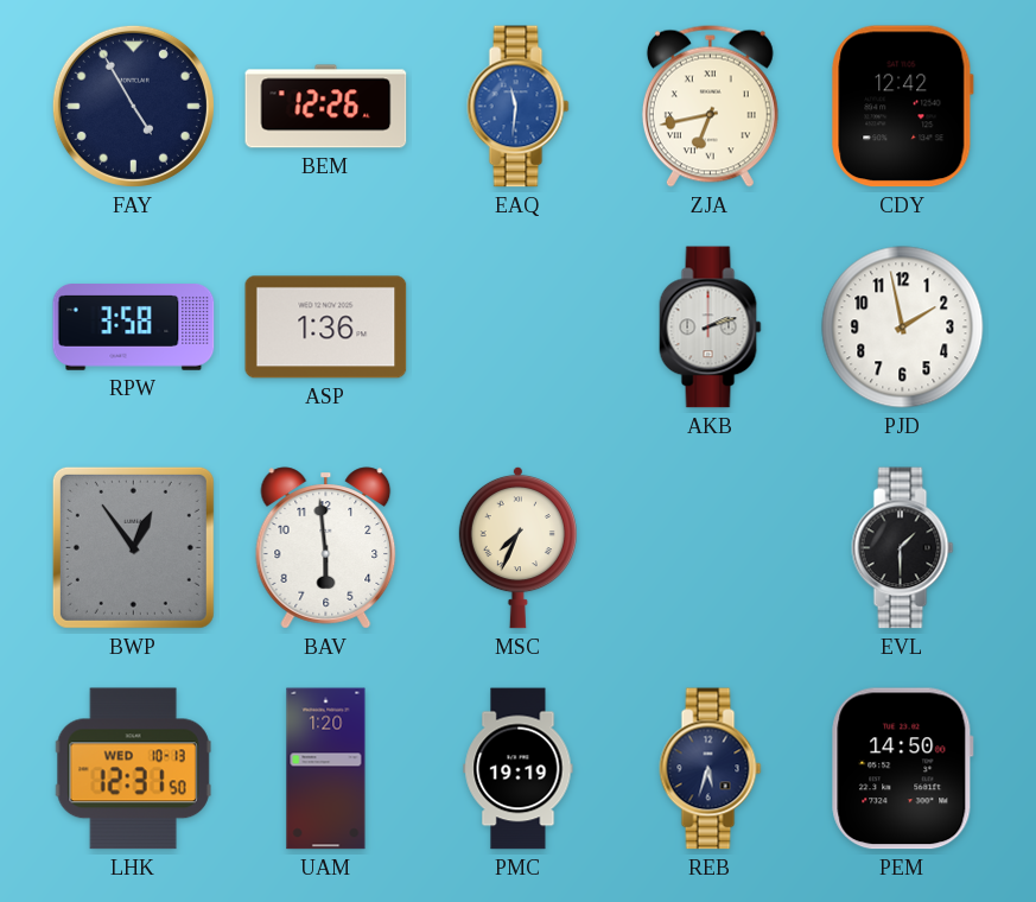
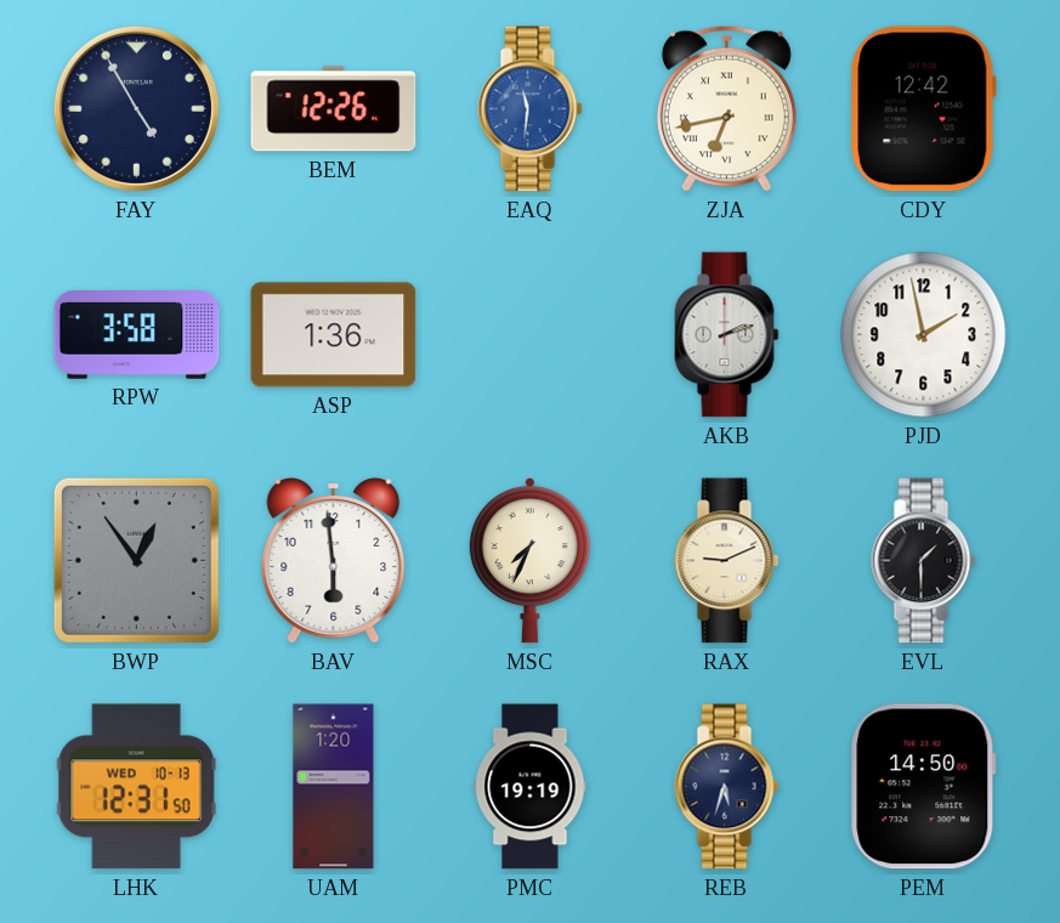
RAX: none -> 9:11
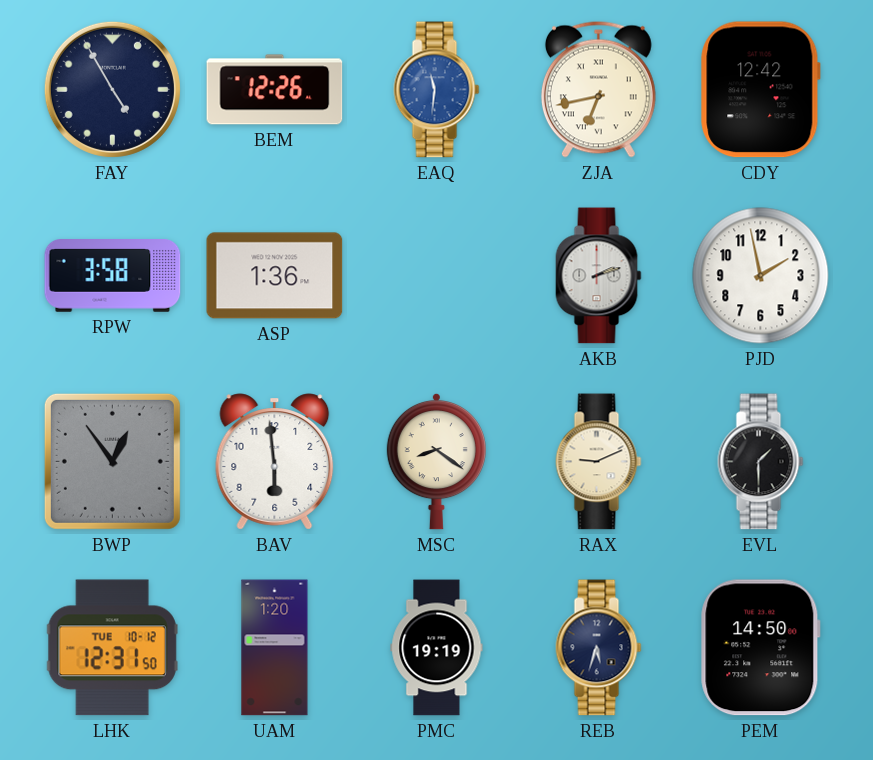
MSC: 7:34 -> 8:21
LHK date: WED 10-13 -> TUE 10-12
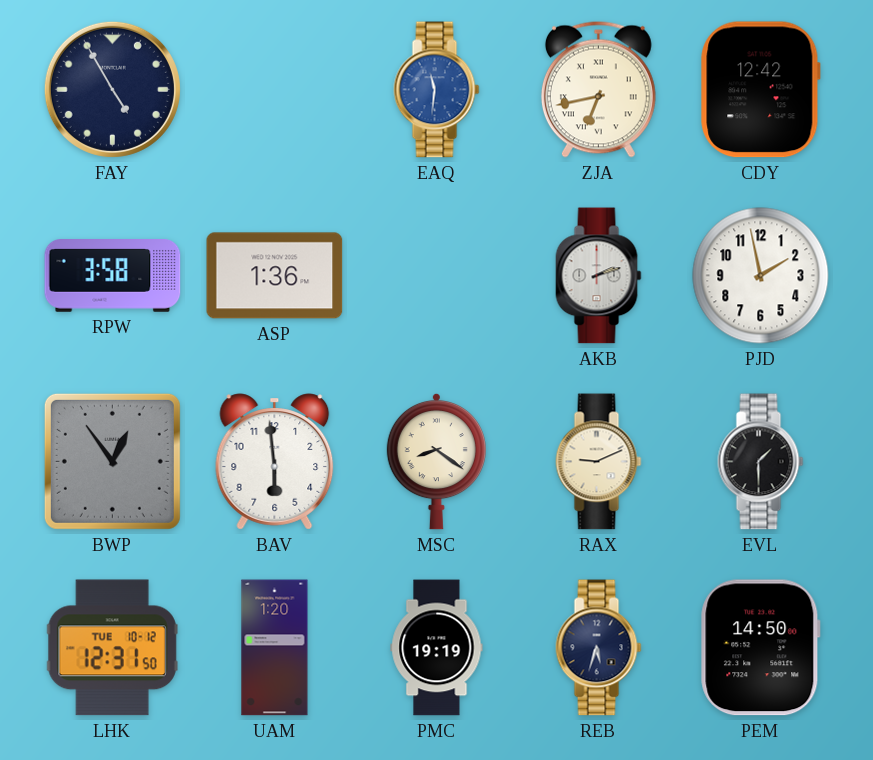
BEM: 12:26 -> none
